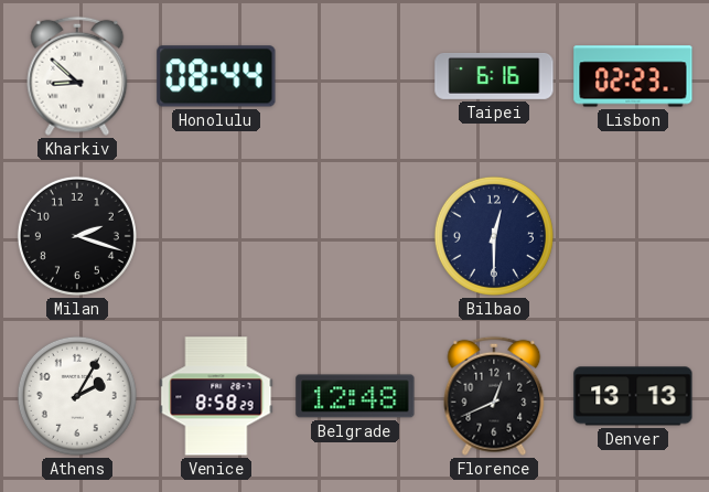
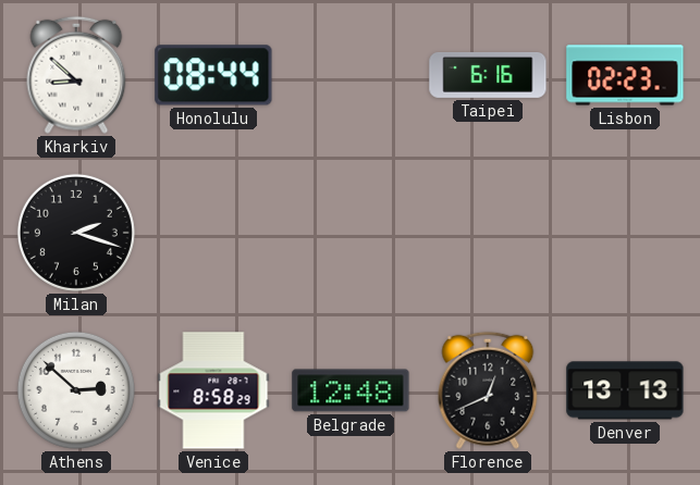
Bilbao: 12:30 -> none
Athens: 2:05 -> 2:52
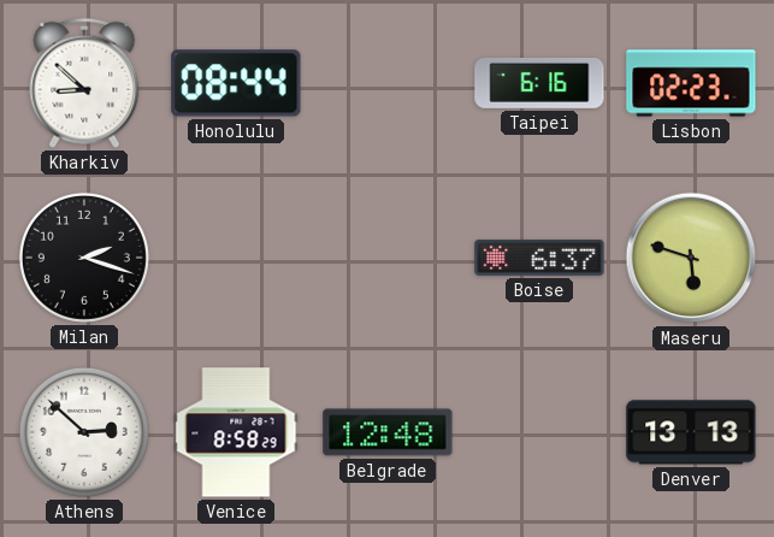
Boise: none -> 6:37
Maseru: none -> 5:48
Florence: 12:41 -> none
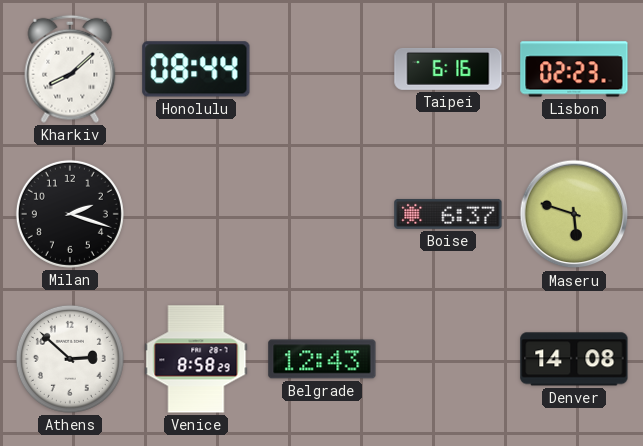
Kharkiv: 8:52 -> 8:08
Belgrade: 12:48 -> 12:43
Denver: 13:13 -> 14:08
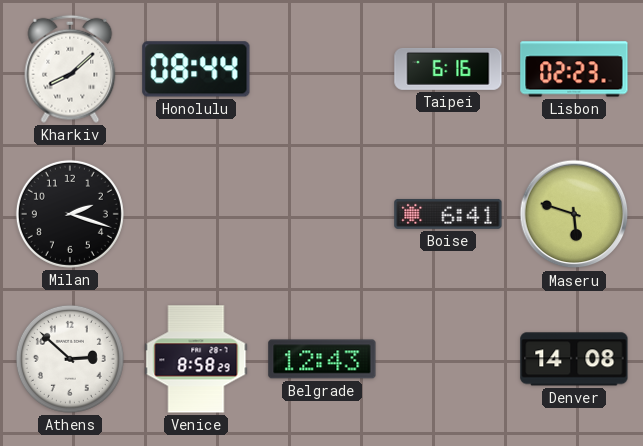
Boise: 6:37 -> 6:41
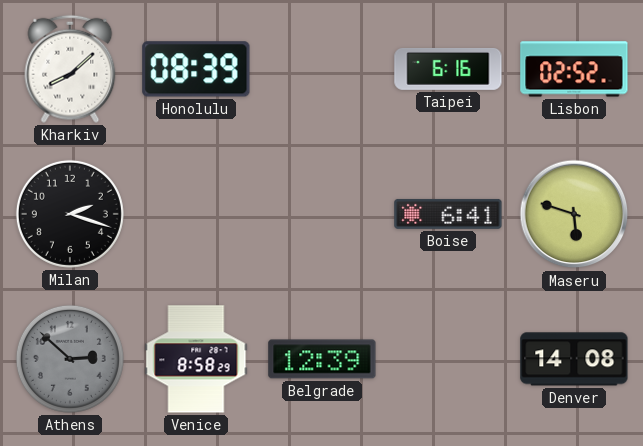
Honolulu: 08:44 -> 08:39
Lisbon: 02:23 -> 02:52
Athens dial: white -> grey
Belgrade: 12:43 -> 12:39
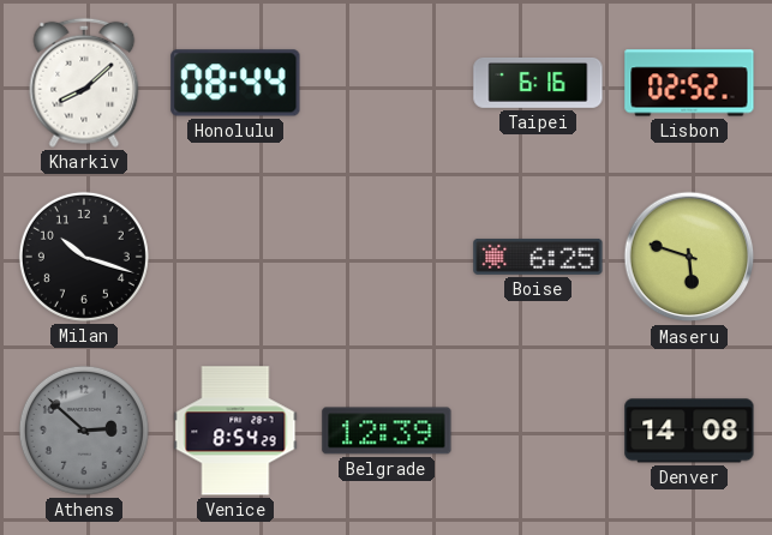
Honolulu: 08:39 -> 08:44
Milan: 2:18 -> 10:18
Boise: 6:41 -> 6:25
Venice: 8:58 -> 8:54
